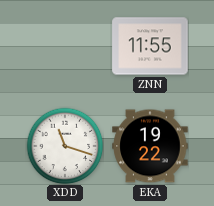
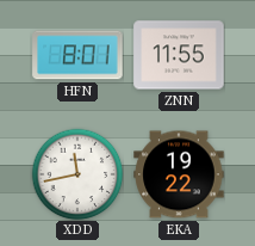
HFN: none -> 8:01
XDD: 11:18 -> 11:43
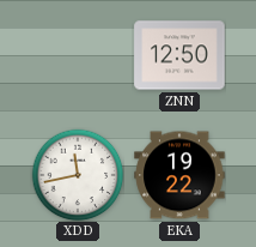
HFN: 8:01 -> none
ZNN: 11:55 -> 12:50
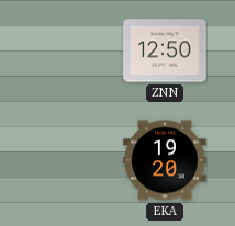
XDD: 11:43 -> none
EKA: 19:22 -> 19:20
